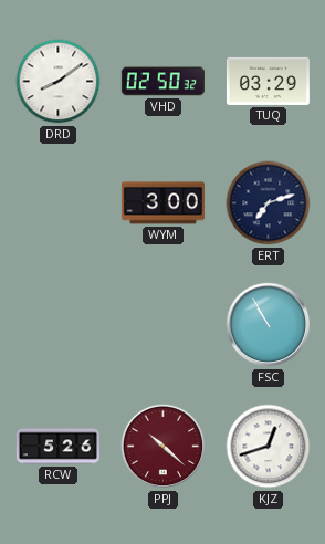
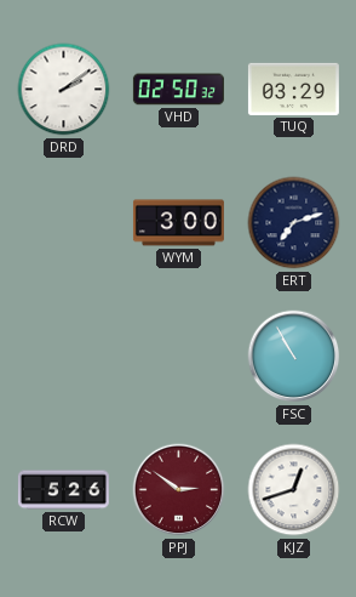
DRD: 8:09 -> 2:09
PPJ: 10:22 -> 2:51
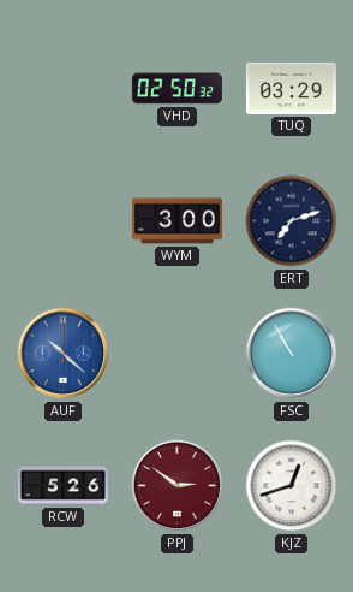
DRD: 2:09 -> none
AUF: none -> 10:22
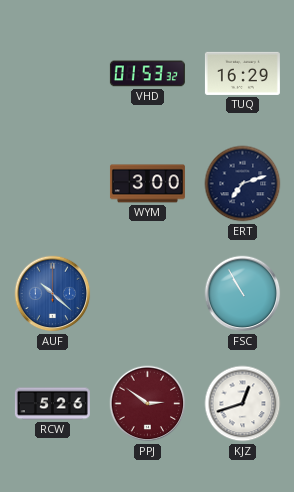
VHD: 02:50 -> 01:53
TUQ: 03:29 -> 16:29
